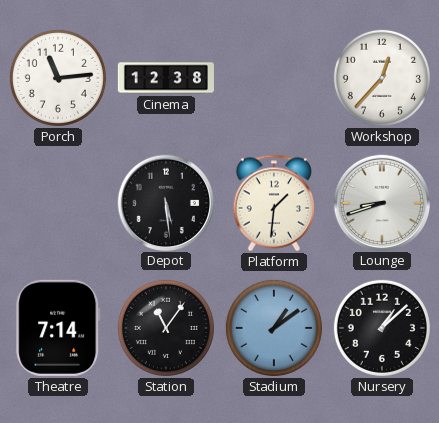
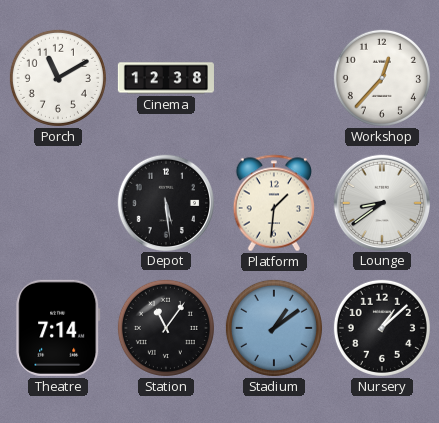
Porch: 11:14 -> 11:10
Lounge: 8:42 -> 8:39
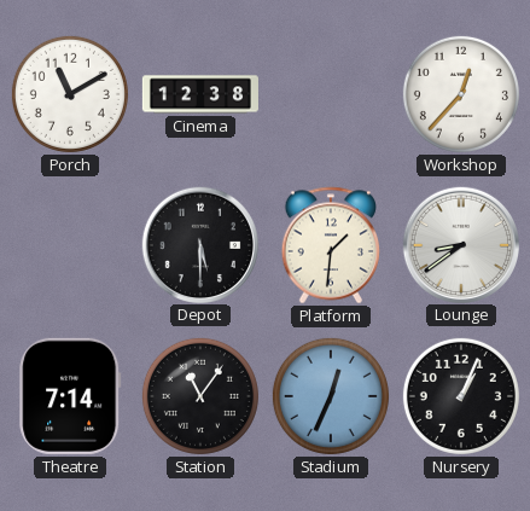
Depot: 5:29 -> 5:30
Stadium: 1:09 -> 12:34
Nursery: 1:08 -> 1:04
